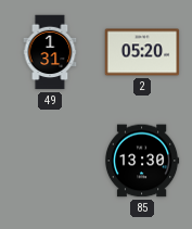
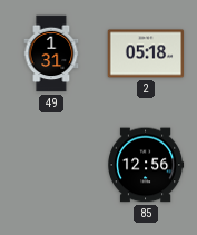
2: 05:20 -> 05:18
85: 13:30 -> 12:56
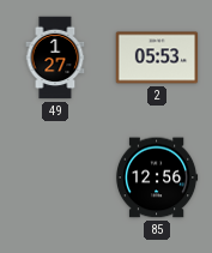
49: 1:31 -> 1:27
2: 05:18 -> 05:53
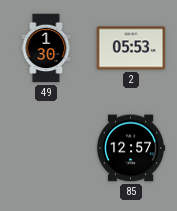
49: 1:27 -> 1:30
85: 12:56 -> 12:57
